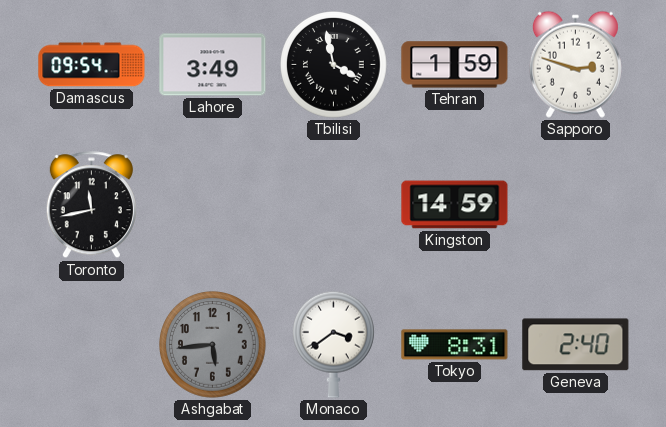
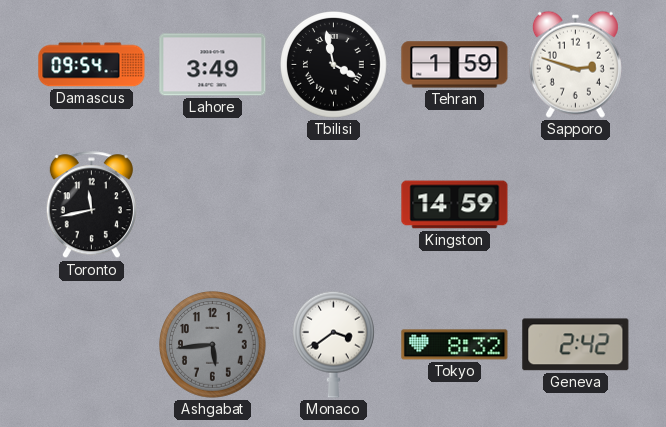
Tokyo: 8:31 -> 8:32
Geneva: 2:40 -> 2:42
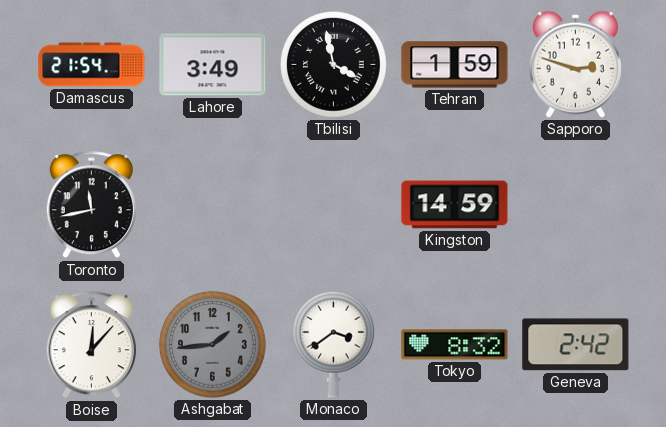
Damascus: 09:54 -> 21:54
Boise: none -> 12:07
Ashgabat: 5:44 -> 1:44
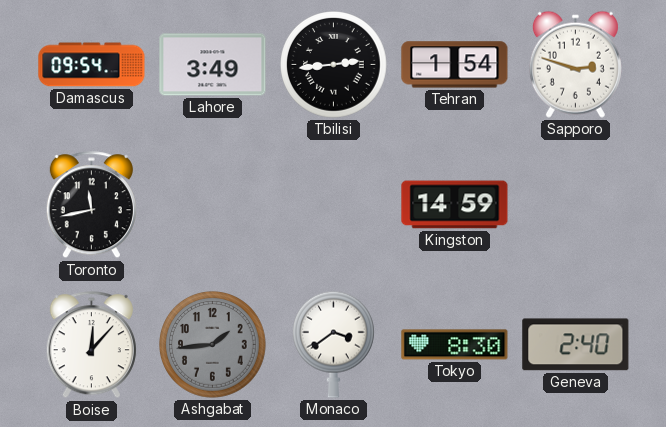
Damascus: 21:54 -> 09:54
Tbilisi: 3:58 -> 2:44
Tehran: 1:59 -> 1:54
Tokyo: 8:32 -> 8:30
Geneva: 2:42 -> 2:40
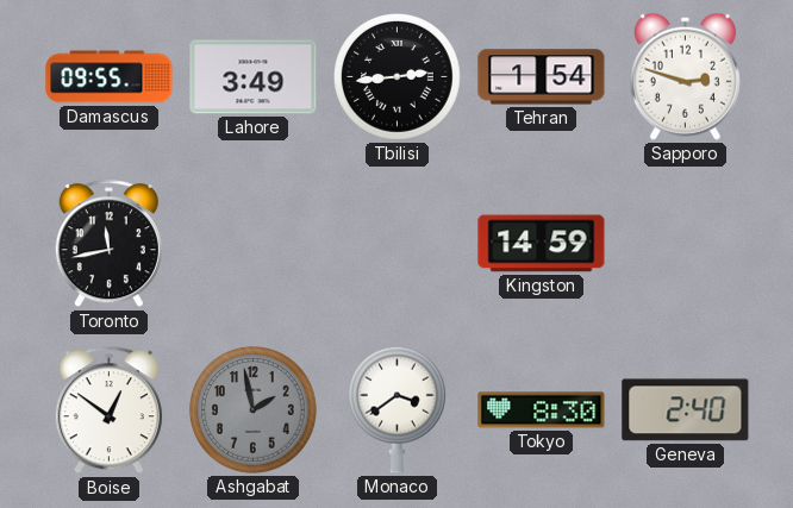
Damascus: 09:54 -> 09:55
Boise: 12:07 -> 12:51
Ashgabat: 1:44 -> 1:58
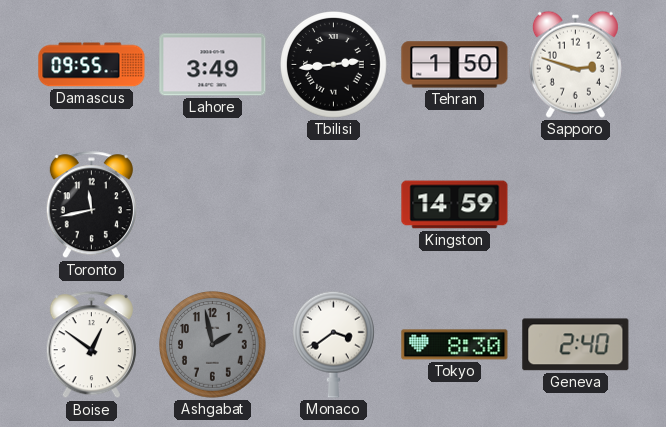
Tehran: 1:54 -> 1:50
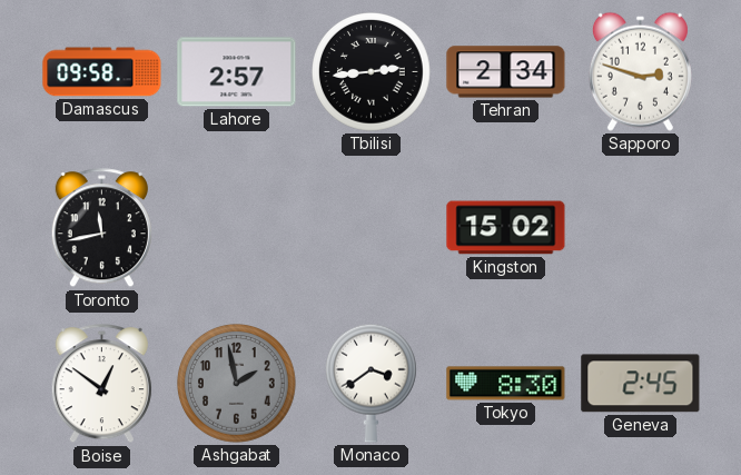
Damascus: 09:55 -> 09:58
Lahore: 3:49 -> 2:57
Tehran: 1:50 -> 2:34
Kingston: 14:59 -> 15:02
Geneva: 2:40 -> 2:45
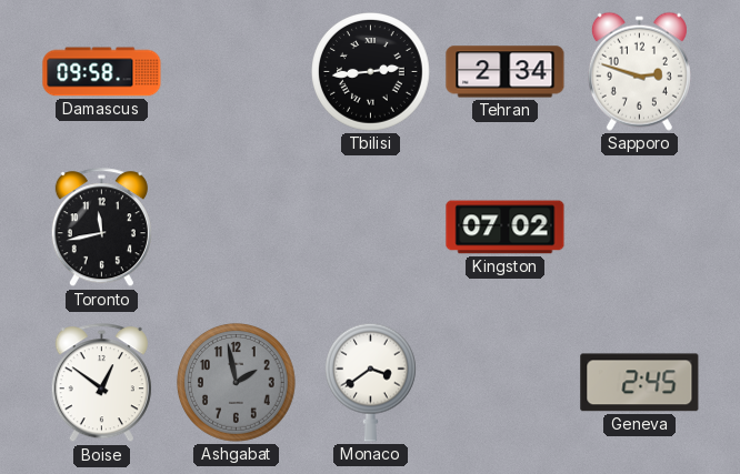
Lahore: 2:57 -> none
Kingston: 15:02 -> 07:02
Tokyo: 8:30 -> none
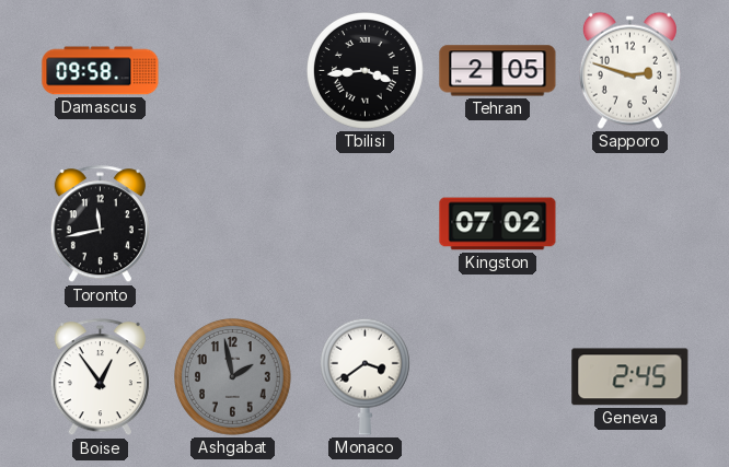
Tbilisi: 2:44 -> 3:44
Tehran: 2:34 -> 2:05
Boise: 12:51 -> 12:54
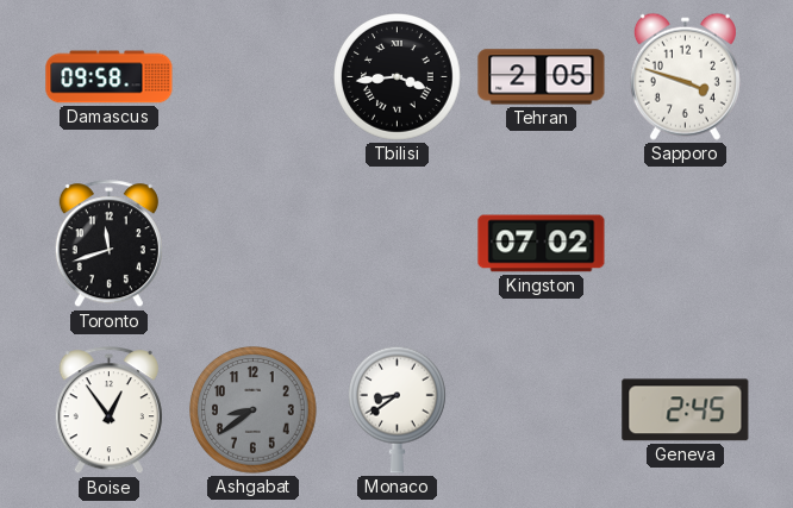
Sapporo: 2:48 -> 3:48
Toronto: 11:43 -> 11:42
Ashgabat: 1:58 -> 8:39
Monaco: 3:39 -> 8:39
